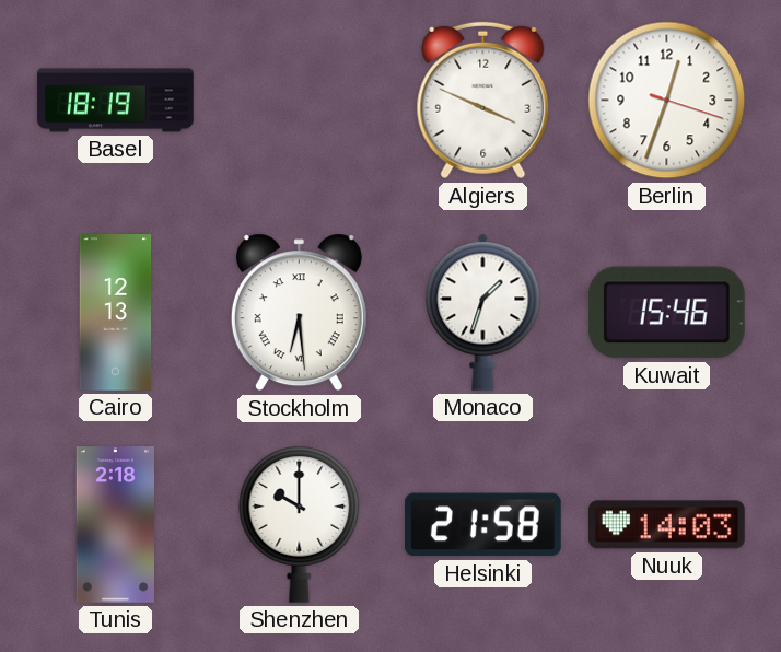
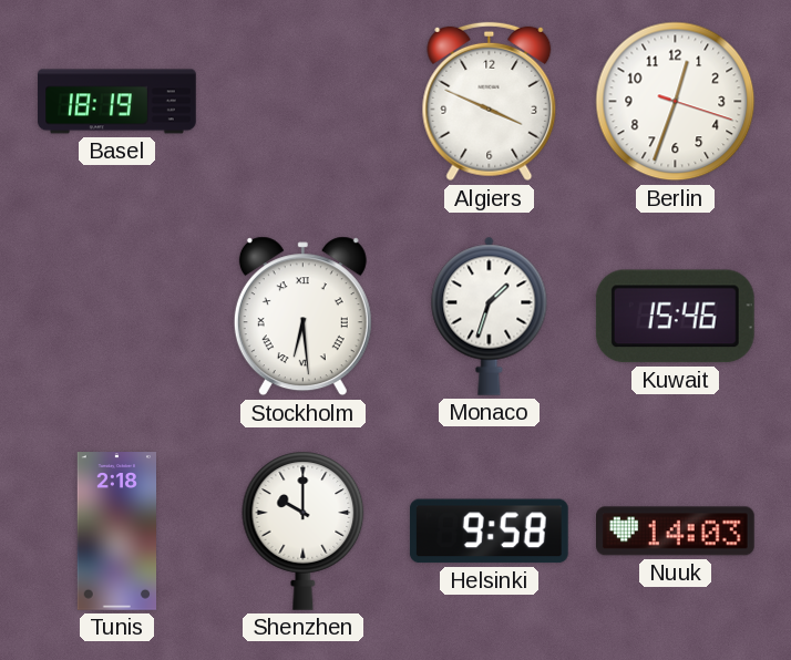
Cairo: 12:13 -> none
Helsinki: 21:58 -> 9:58
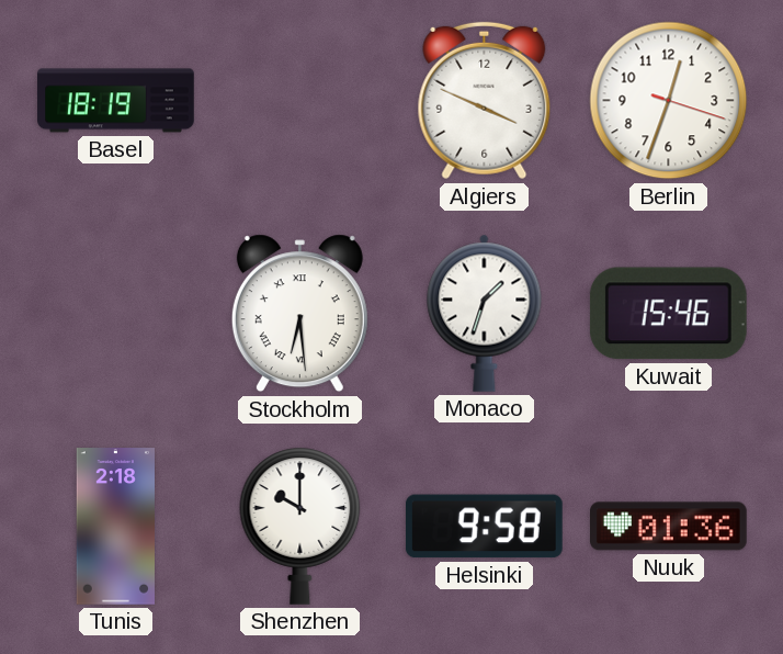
Nuuk: 14:03 -> 01:36
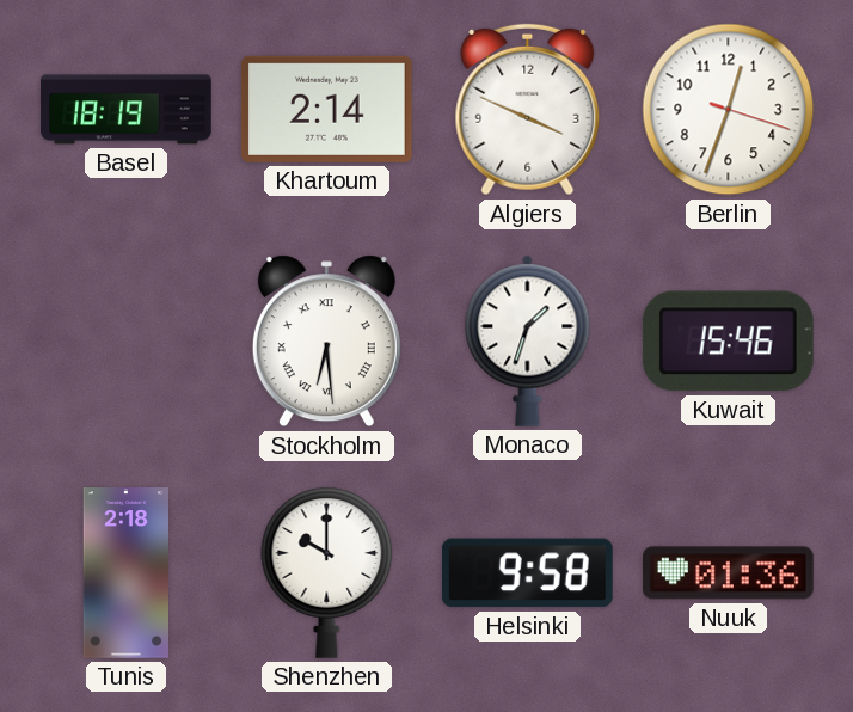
Khartoum: none -> 2:14
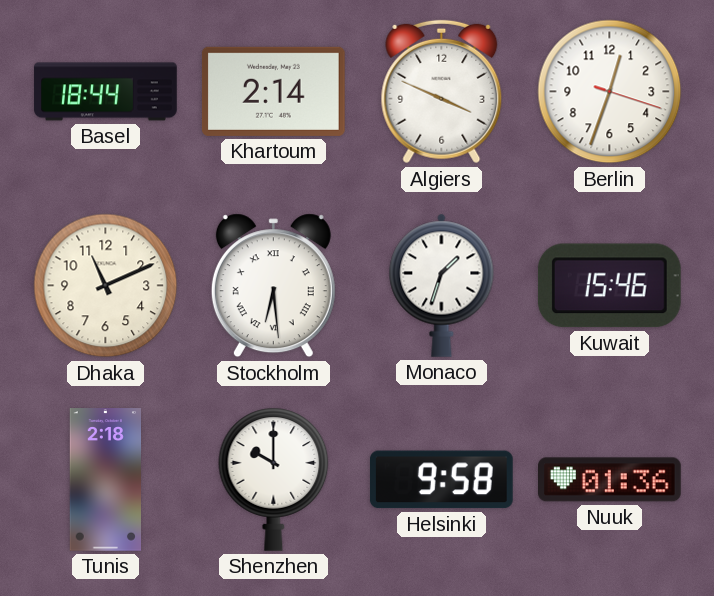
Basel: 18:19 -> 18:44
Dhaka: none -> 11:11
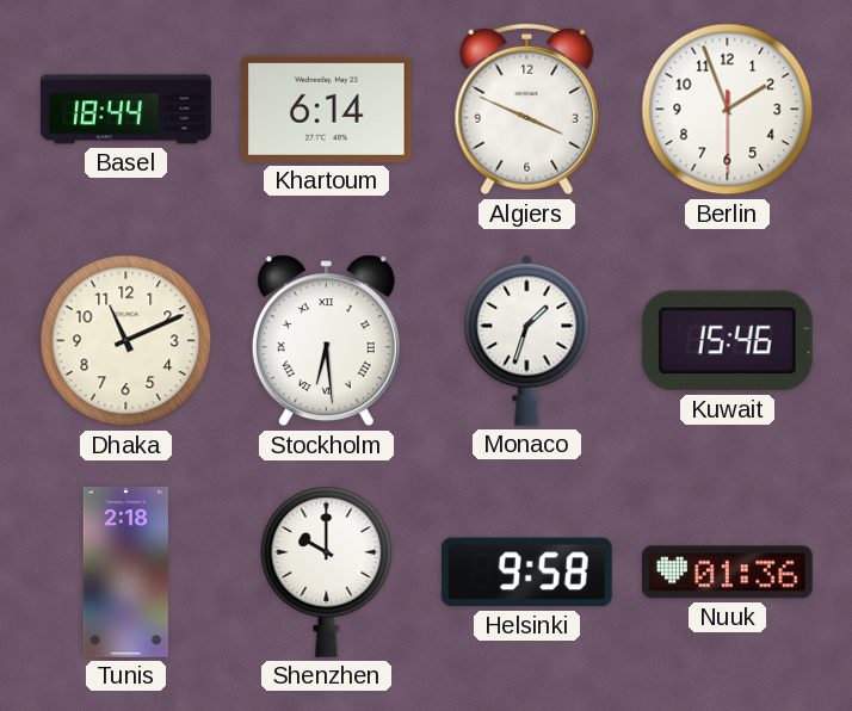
Khartoum: 2:14 -> 6:14
Berlin: 12:33 -> 1:56
